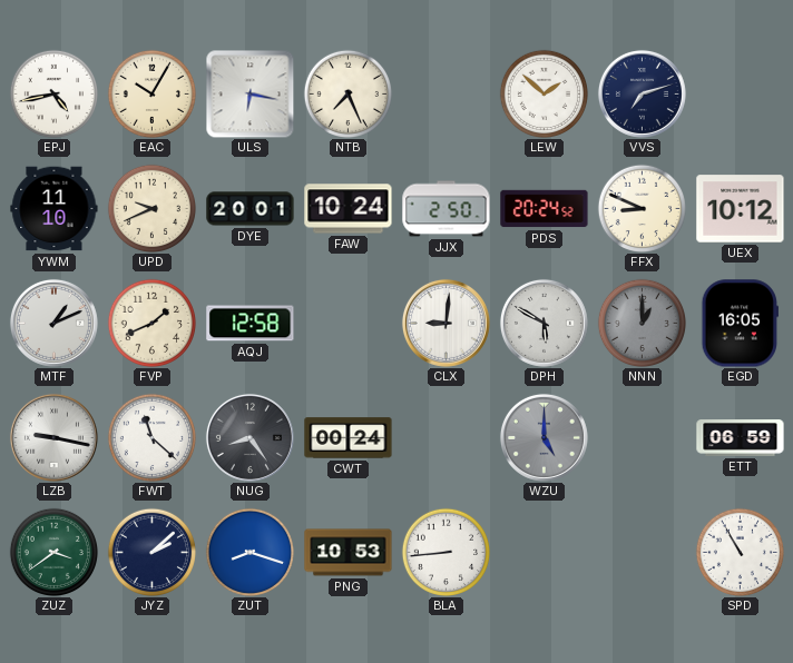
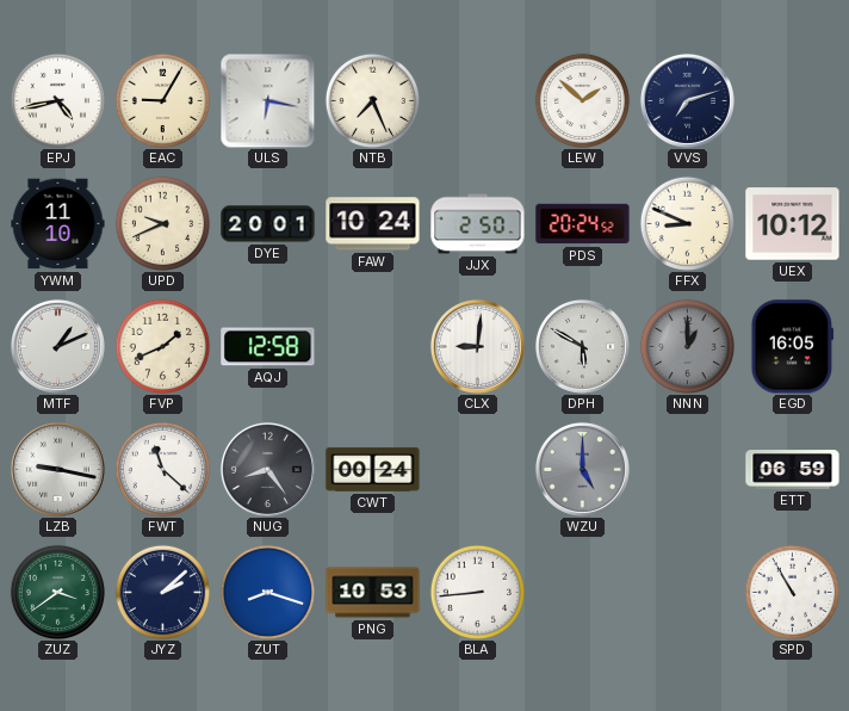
EAC: 10:05 -> 9:05
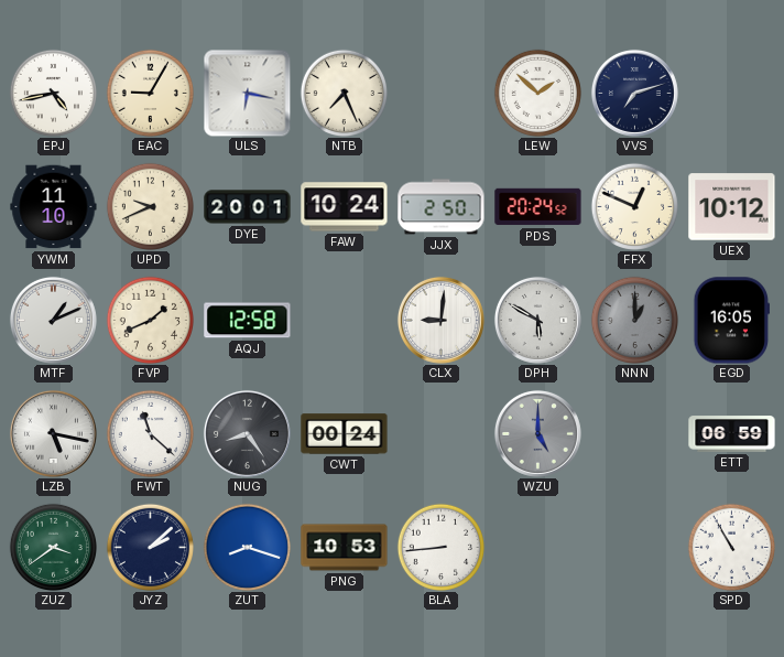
FFX: 8:49 -> 12:49
LZB: 9:17 -> 5:17
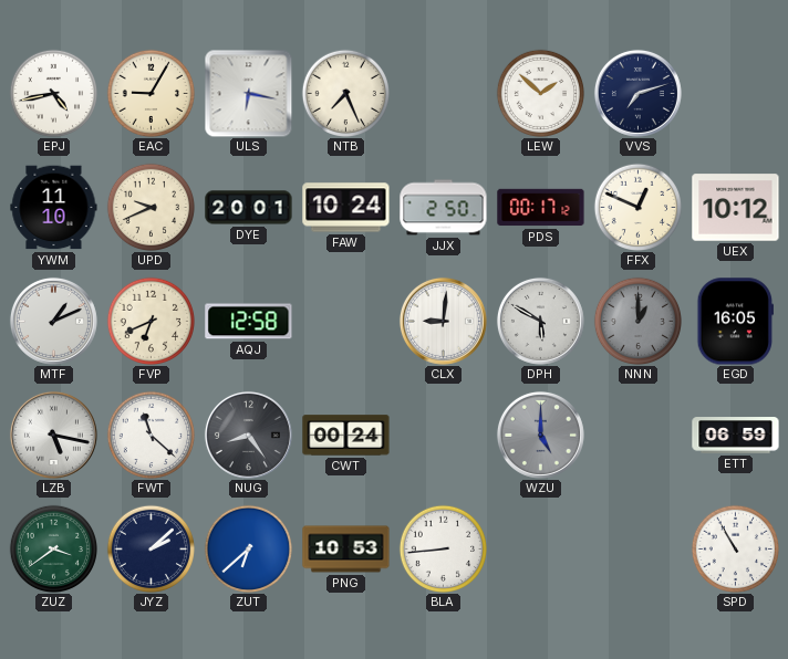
PDS: 20:24 -> 00:17
FVP: 1:41 -> 6:41
ZUT: 8:18 -> 6:38
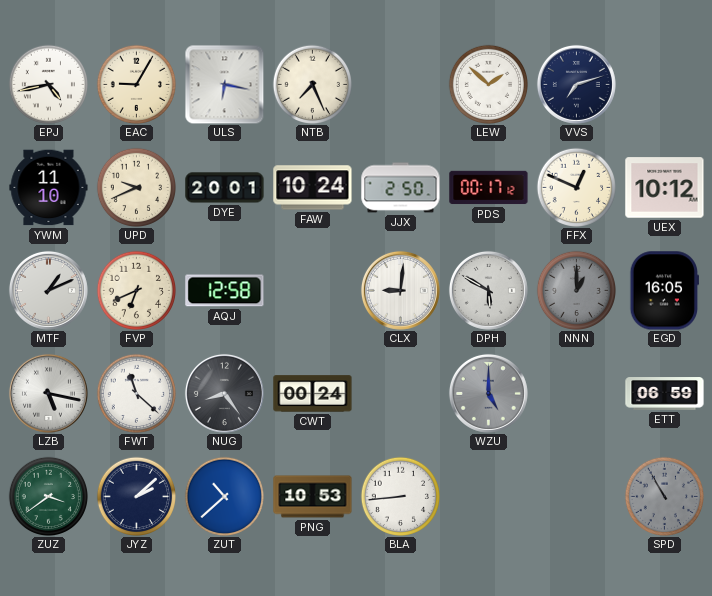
ZUT: 6:38 -> 10:38
SPD dial: white -> grey
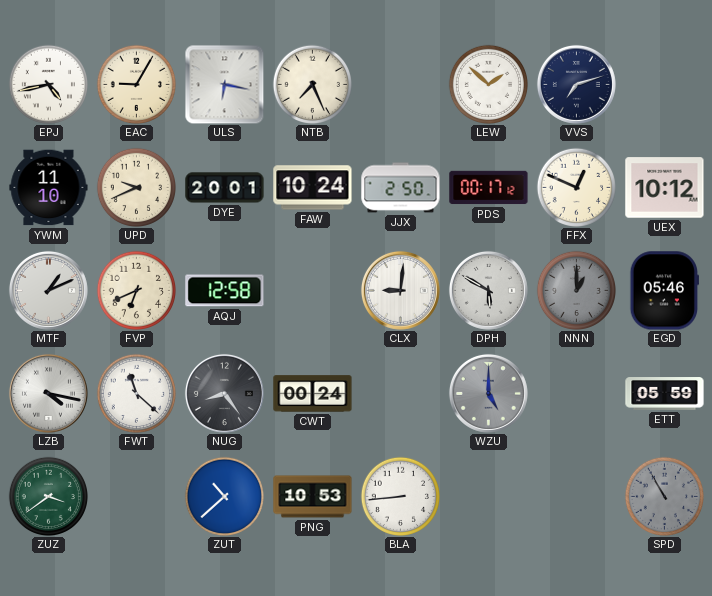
EGD: 16:05 -> 05:46
LZB: 5:17 -> 4:17
ETT: 06:59 -> 05:59
JYZ: 2:08 -> none
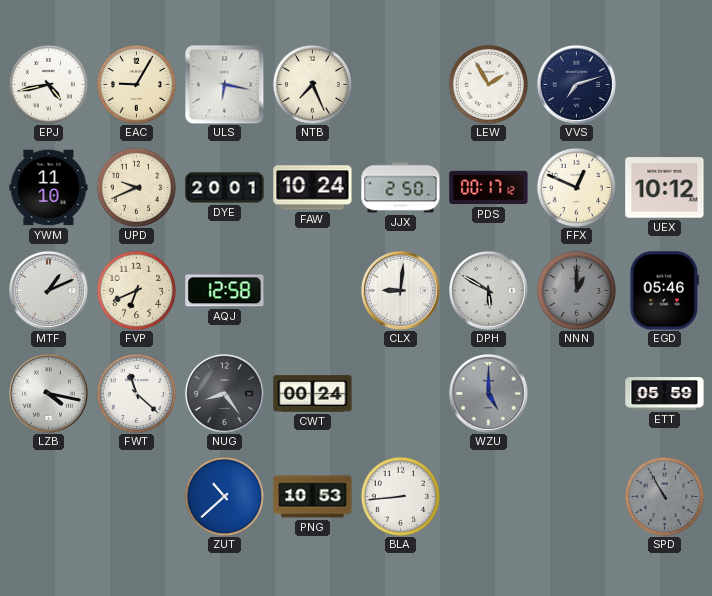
LEW: 1:52 -> 1:55
ZUZ: 3:39 -> none
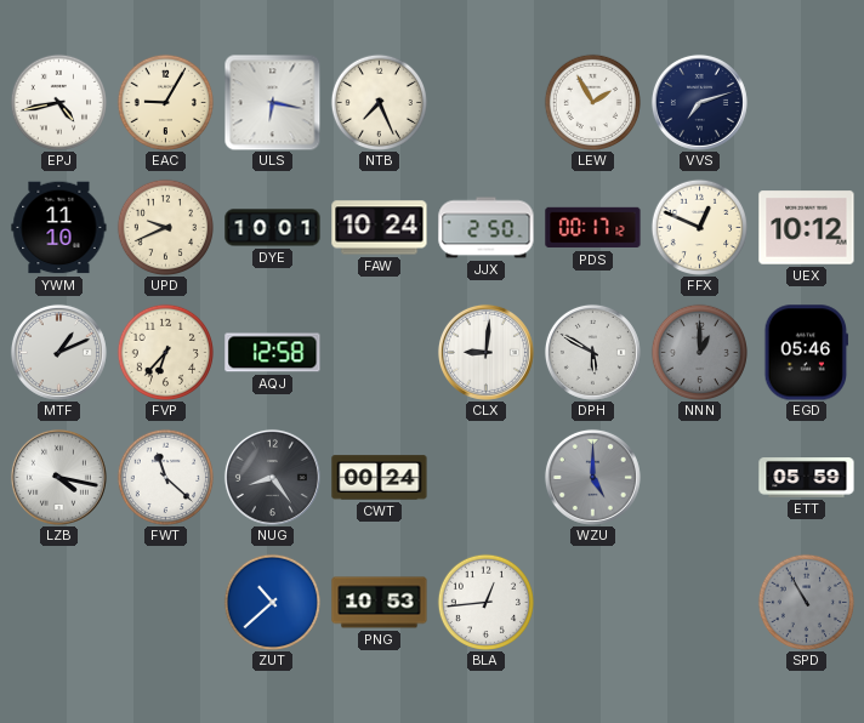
DYE: 20:01 -> 10:01
FVP: 6:41 -> 6:37
BLA: 8:44 -> 12:44
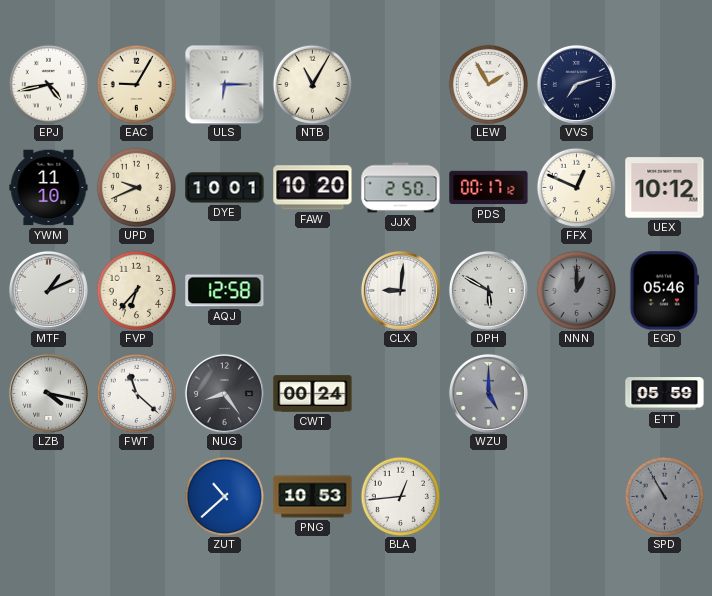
ULS: 6:17 -> 6:15
NTB: 7:26 -> 11:05
FAW: 10:24 -> 10:20
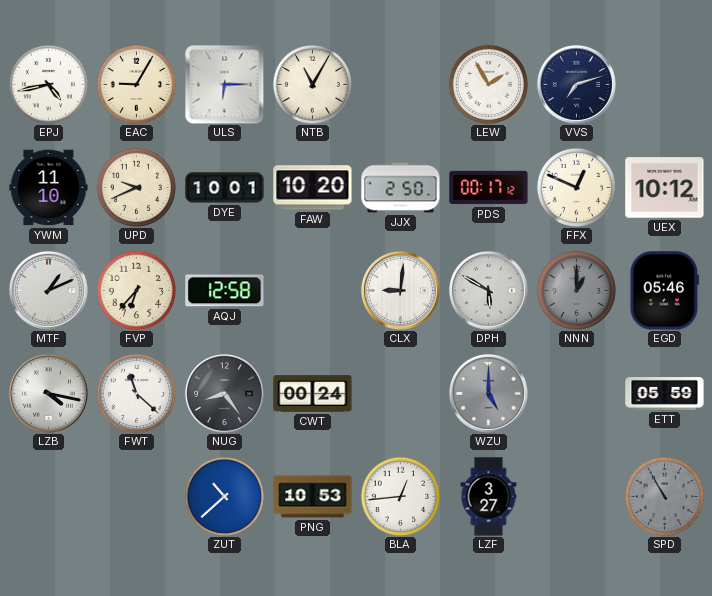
LZF: none -> 3:27
